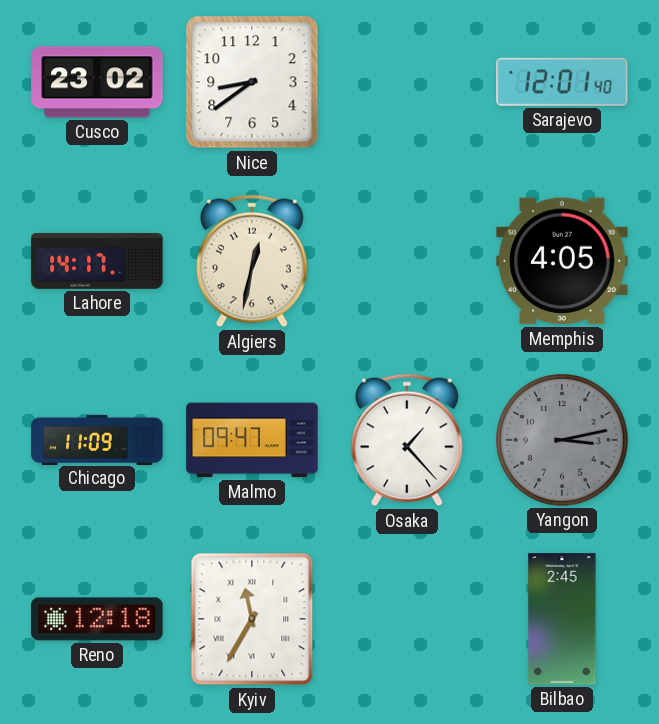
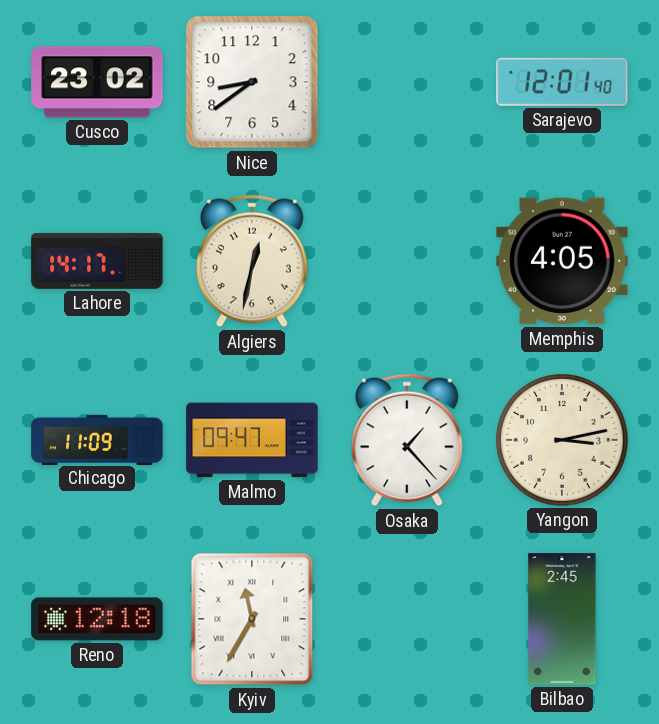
Yangon dial: grey -> cream
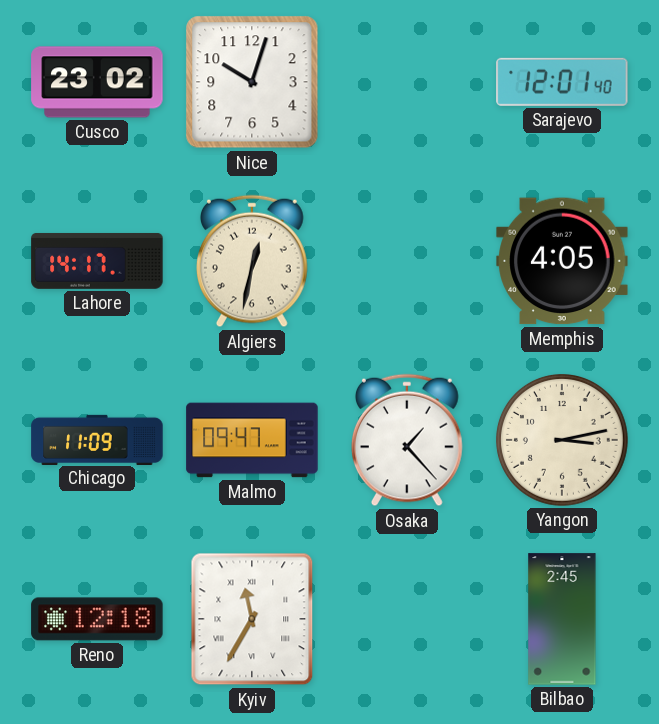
Nice: 8:39 -> 10:03
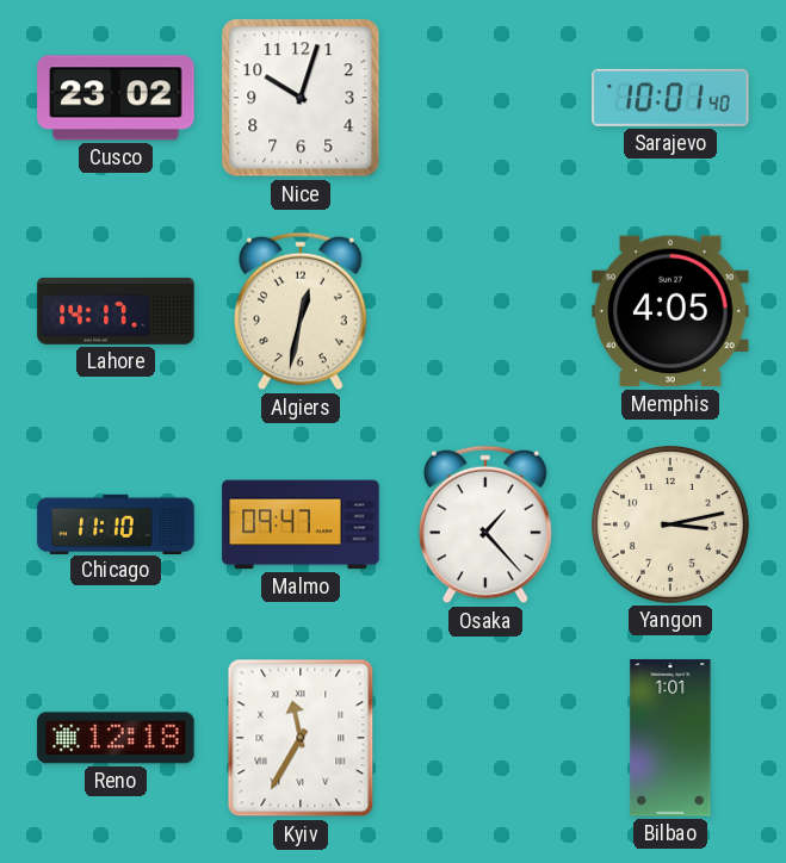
Sarajevo: 12:01 -> 10:01
Chicago: 11:09 -> 11:10
Bilbao: 2:45 -> 1:01
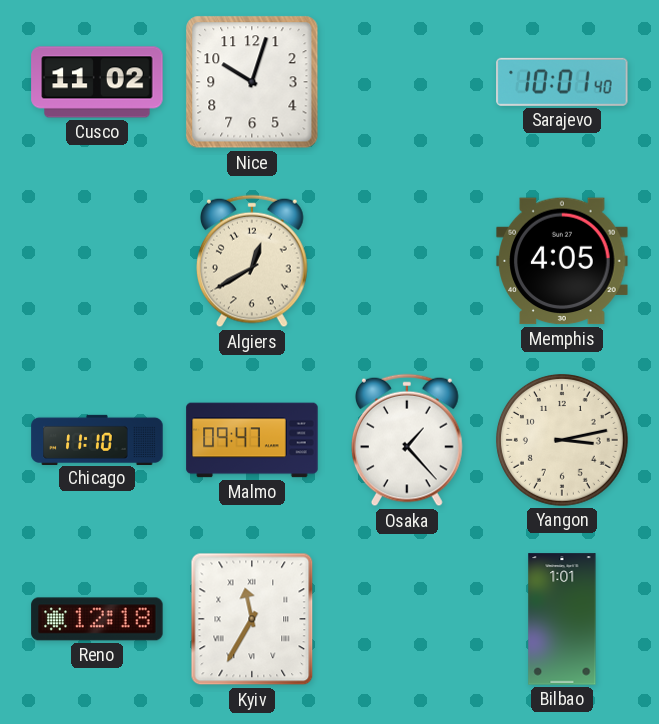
Cusco: 23:02 -> 11:02
Lahore: 14:17 -> none
Algiers: 12:32 -> 12:40
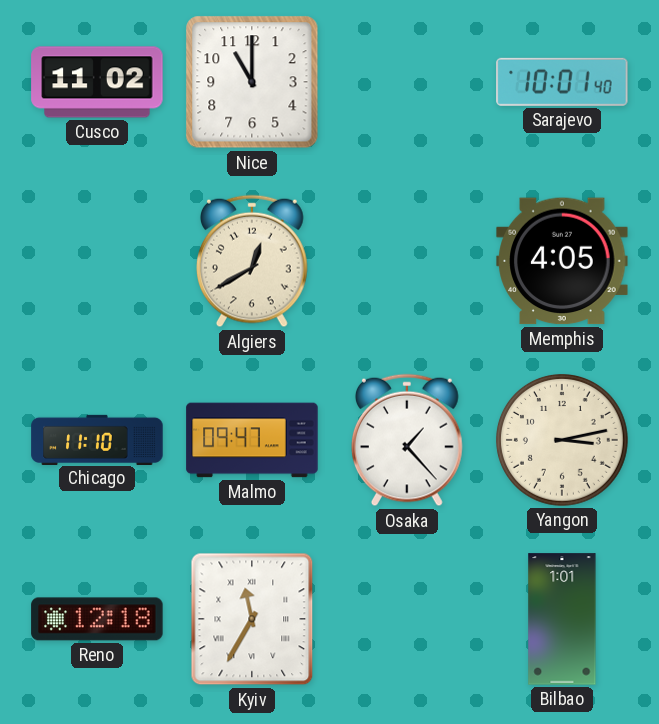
Nice: 10:03 -> 11:00
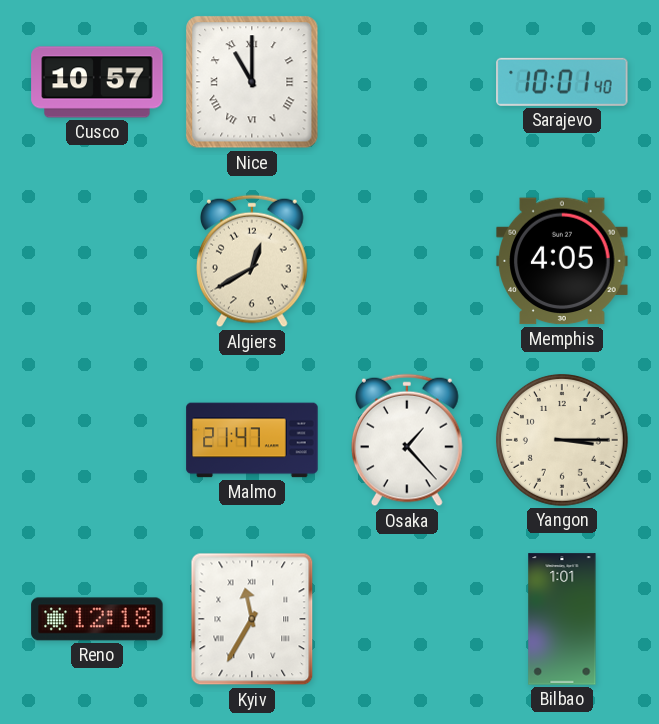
Cusco: 11:02 -> 10:57
Nice numerals: Arabic -> Roman
Chicago: 11:10 -> none
Malmo: 09:47 -> 21:47
Yangon: 3:13 -> 3:15
